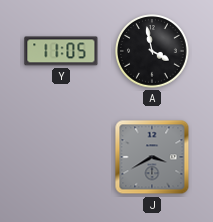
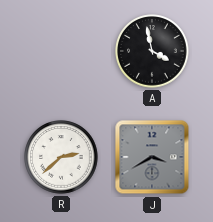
Y: 11:05 -> none
R: none -> 2:38
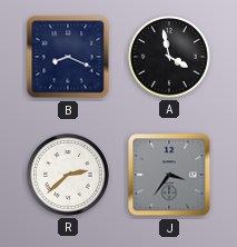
B: none -> 8:19
J: 3:40 -> 3:36
